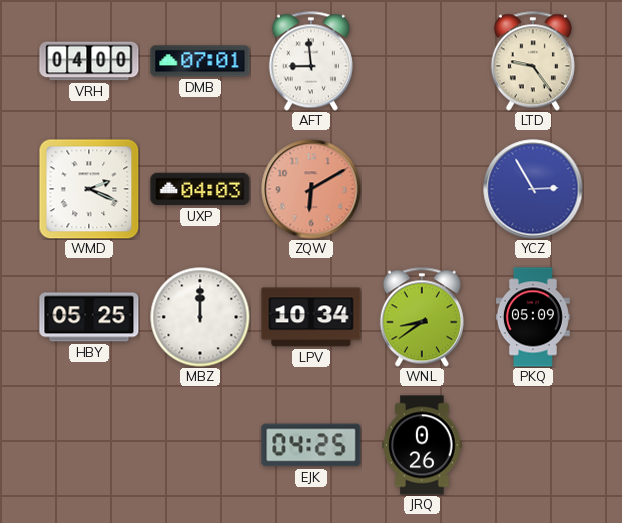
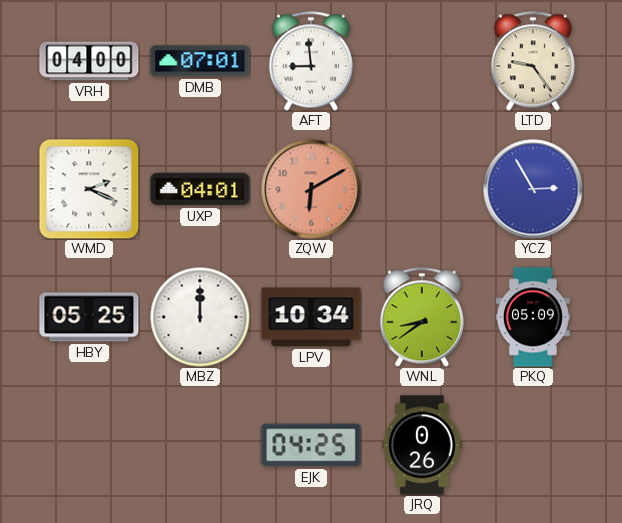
UXP: 04:03 -> 04:01
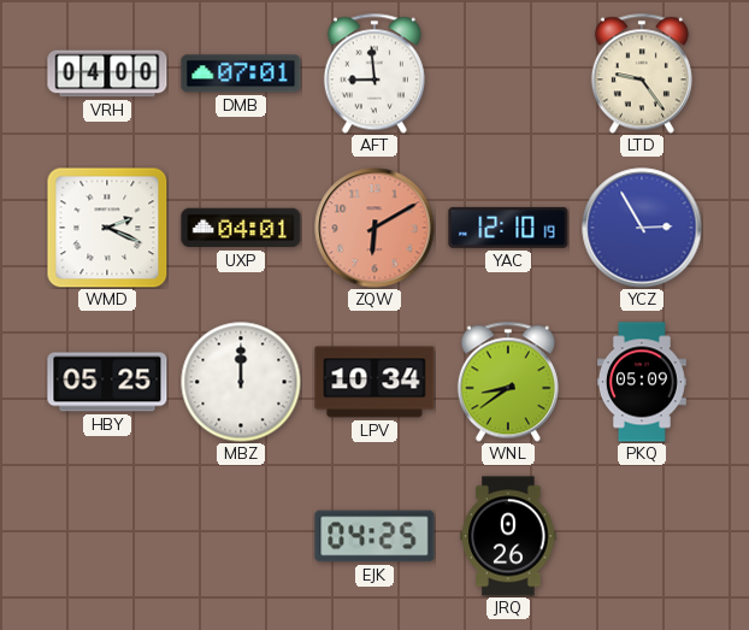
YAC: none -> 12:10
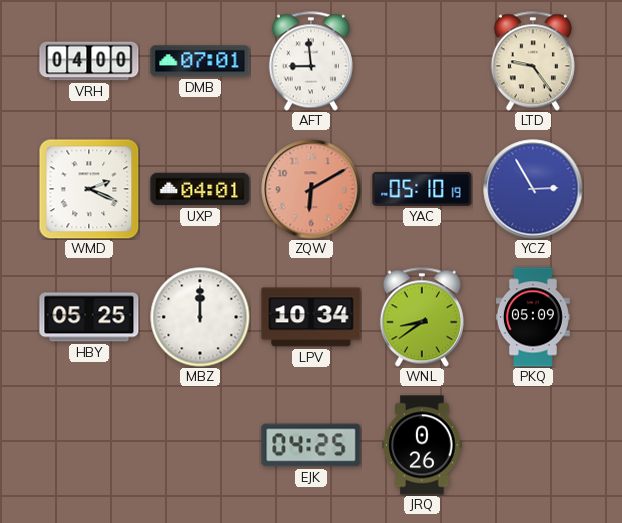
YAC: 12:10 -> 05:10
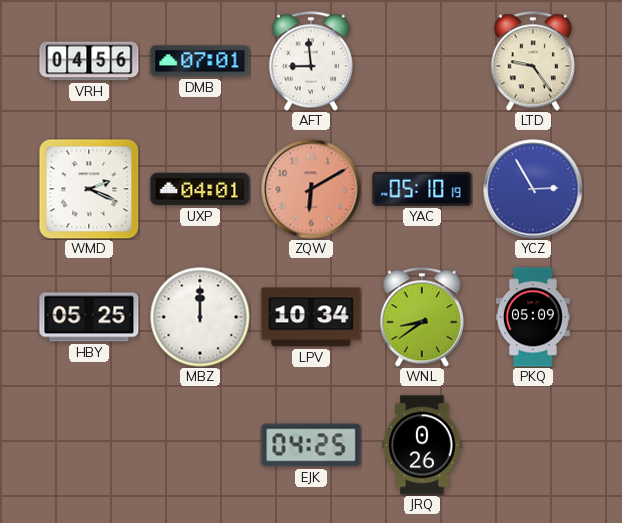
VRH: 04:00 -> 04:56
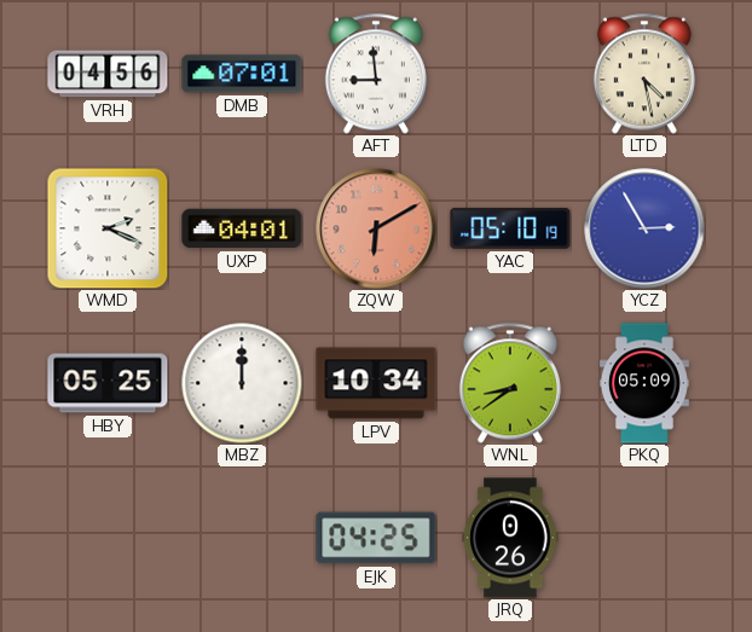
LTD: 9:24 -> 4:28
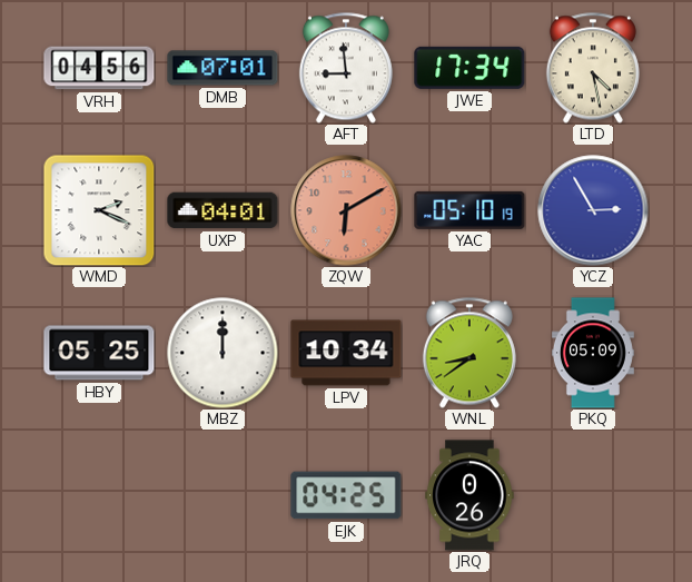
JWE: none -> 17:34
